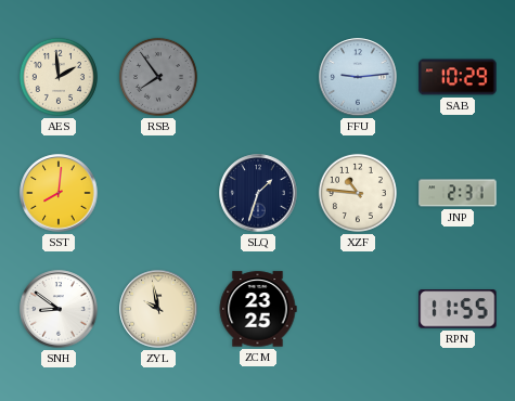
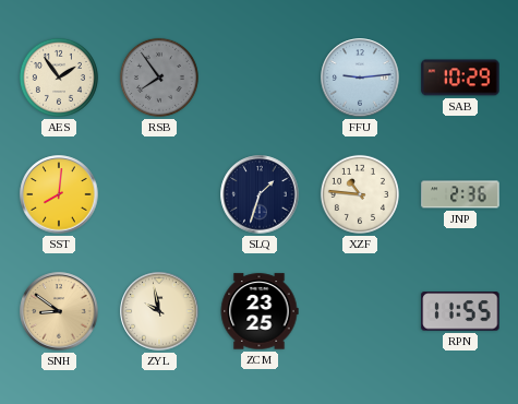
AES: 1:59 -> 1:54
JNP: 2:31 -> 2:36
SNH dial: white -> champagne
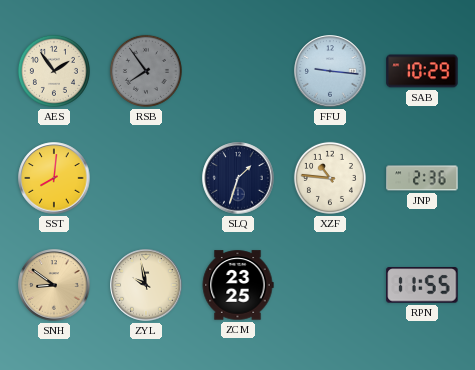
FFU: 9:14 -> 9:16
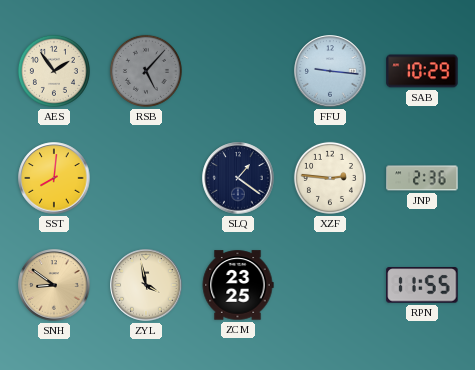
RSB: 7:54 -> 5:07
SLQ: 1:33 -> 1:21
XZF: 10:46 -> 2:46
ZYL: 9:58 -> 3:58
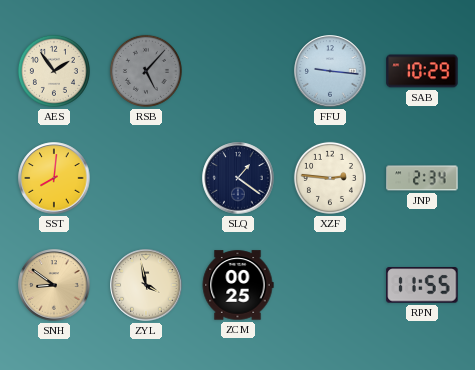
JNP: 2:36 -> 2:34
ZCM: 23:25 -> 00:25
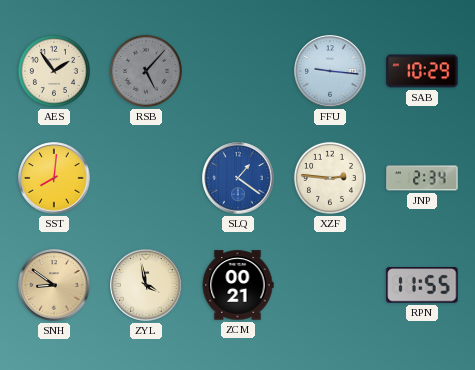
SLQ dial: navy -> blue
ZCM: 00:25 -> 00:21
